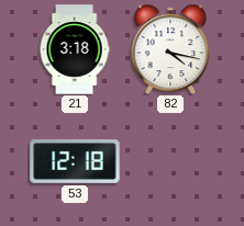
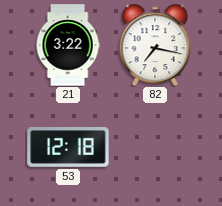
21: 3:18 -> 3:22
82: 4:17 -> 7:17
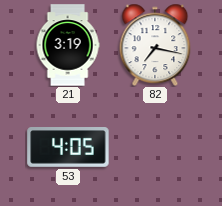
21: 3:22 -> 3:19
53: 12:18 -> 4:05
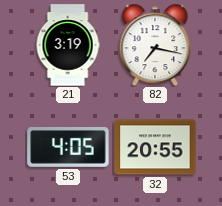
32: none -> 20:55
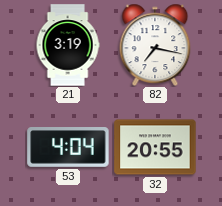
53: 4:05 -> 4:04
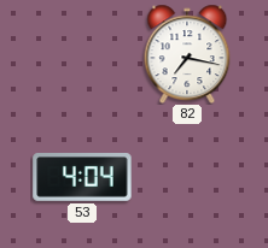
21: 3:19 -> none
32: 20:55 -> none
